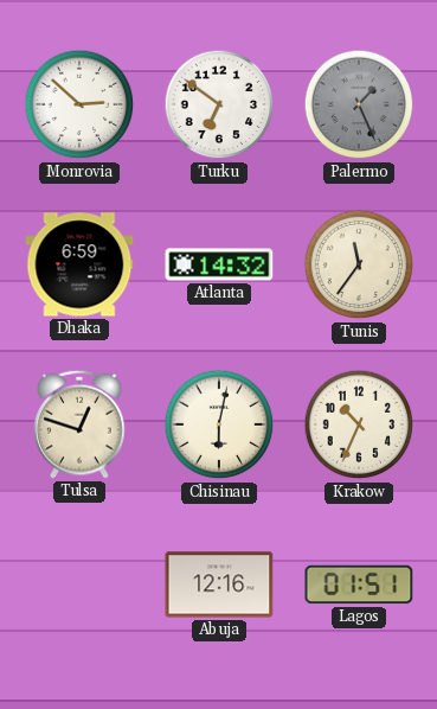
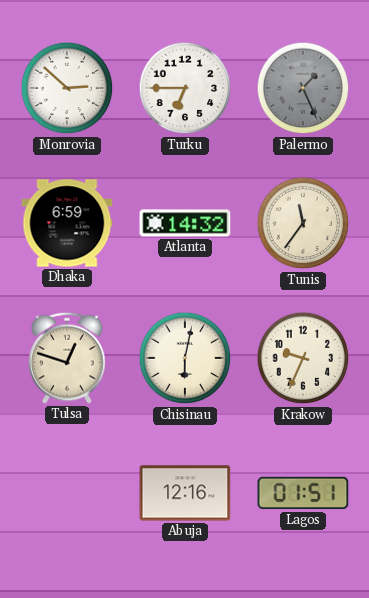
Turku: 6:51 -> 6:45
Krakow: 10:34 -> 9:34
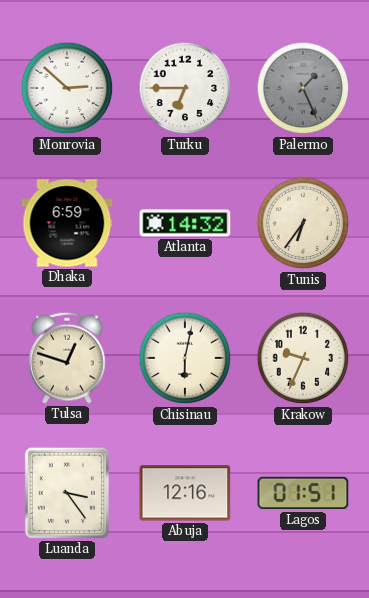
Tunis: 11:36 -> 6:36
Luanda: none -> 3:24
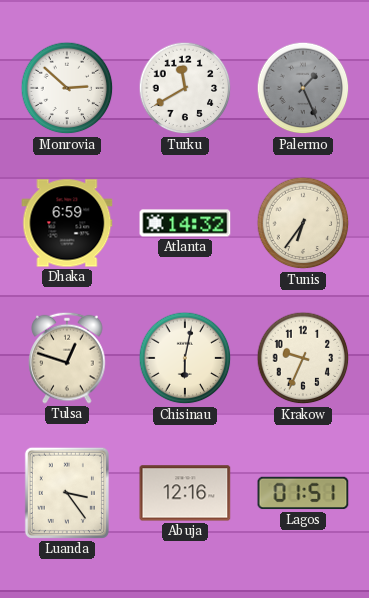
Turku: 6:45 -> 11:40
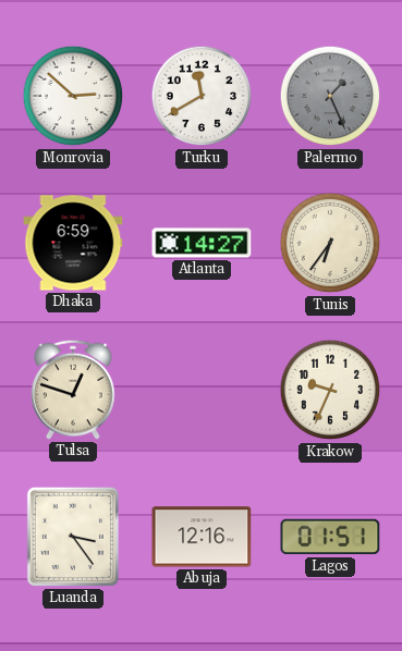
Atlanta: 14:32 -> 14:27
Chisinau: 6:02 -> none
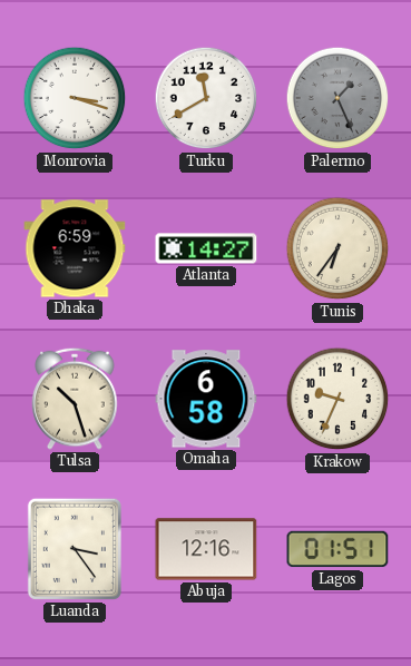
Monrovia: 2:52 -> 3:18
Tulsa: 12:48 -> 10:27
Omaha: none -> 6:58
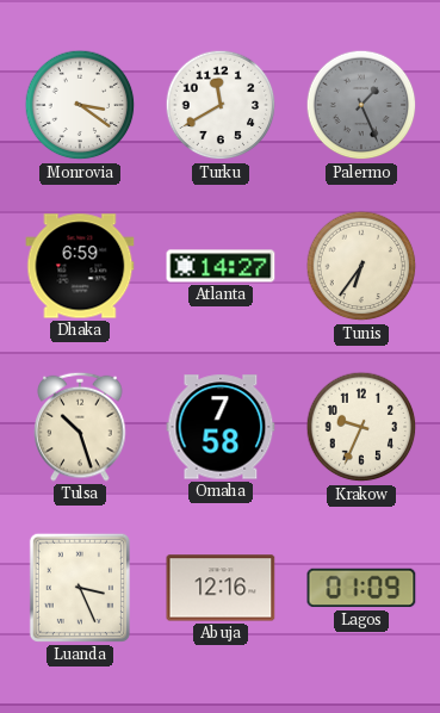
Monrovia: 3:18 -> 3:21
Omaha: 6:58 -> 7:58
Luanda: 3:24 -> 3:26
Lagos: 01:51 -> 01:09
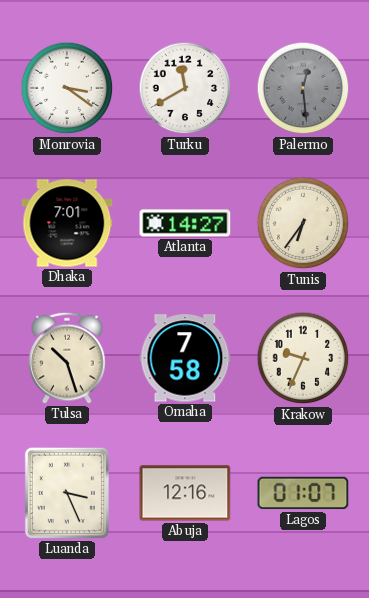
Palermo: 1:26 -> 12:29
Dhaka: 6:59 -> 7:01
Lagos: 01:09 -> 01:07
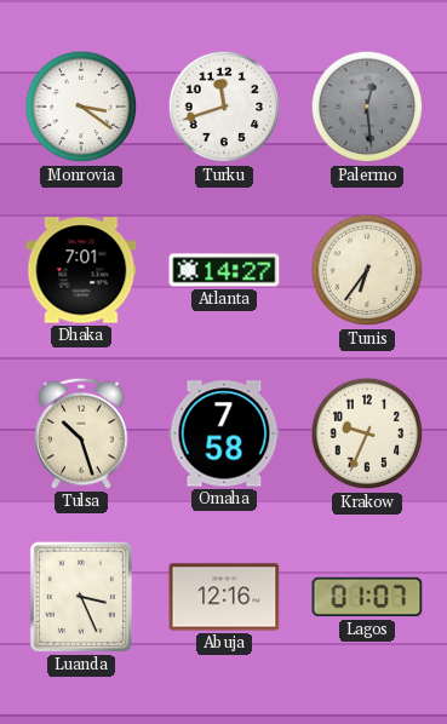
Turku: 11:40 -> 11:42
